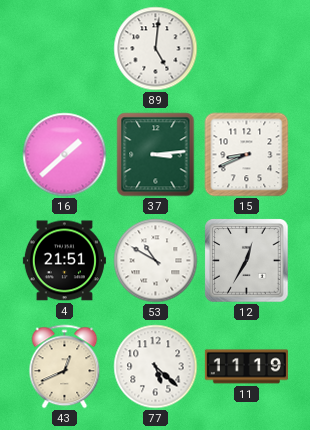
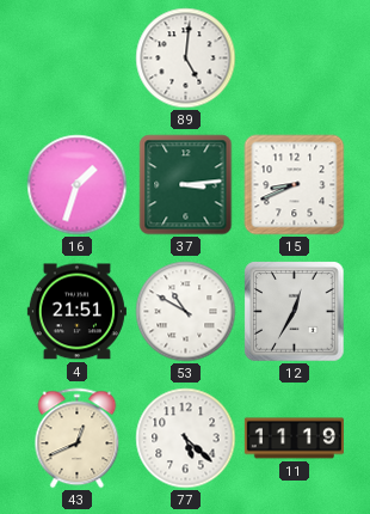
16: 1:38 -> 1:33
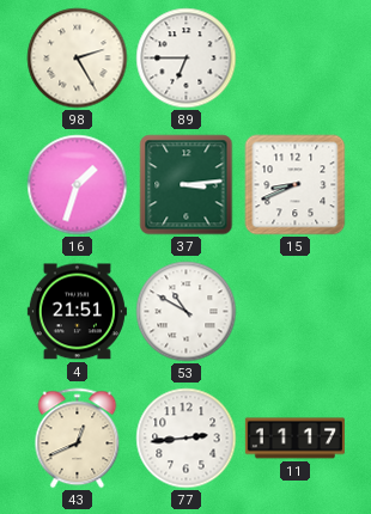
98: none -> 2:25
89: 5:01 -> 6:45
12: 12:35 -> none
77: 5:22 -> 2:44
11: 11:19 -> 11:17
